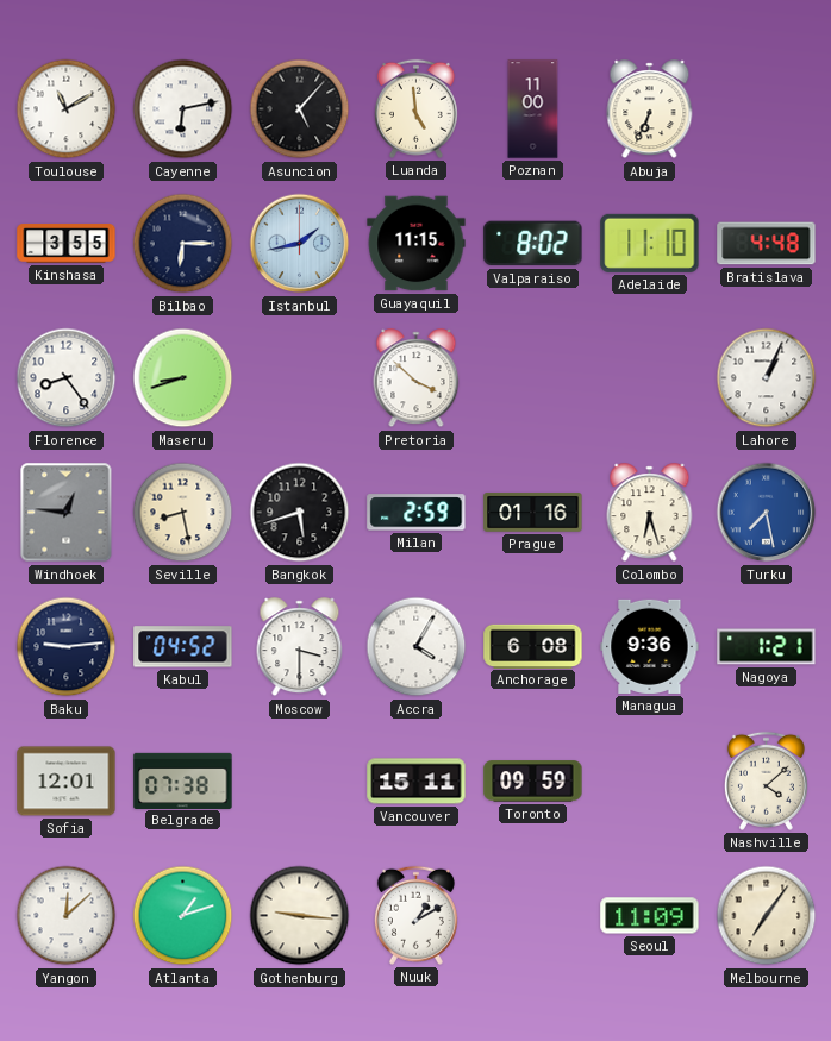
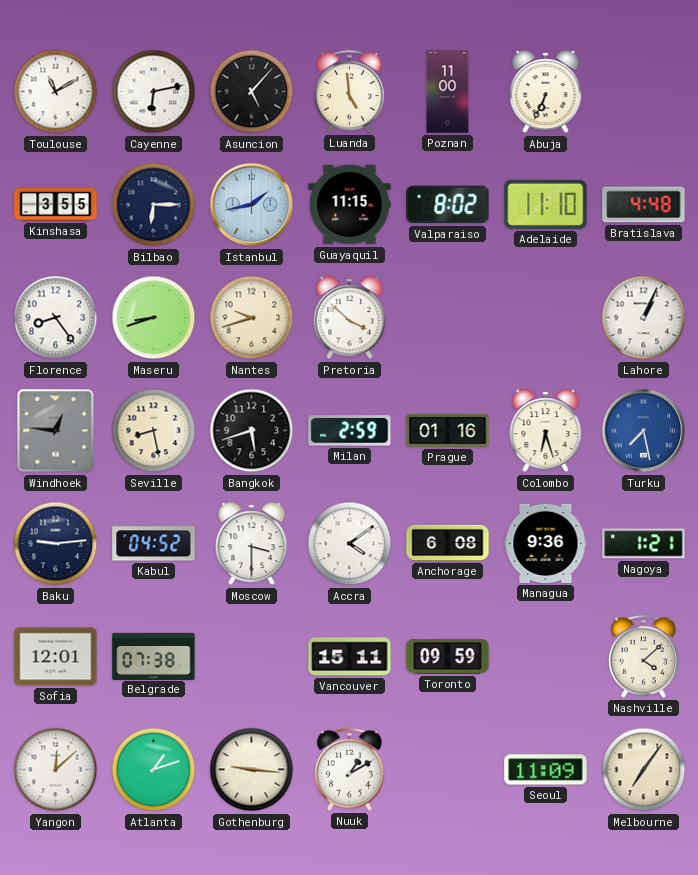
Nantes: none -> 9:42
Accra: 4:05 -> 4:09
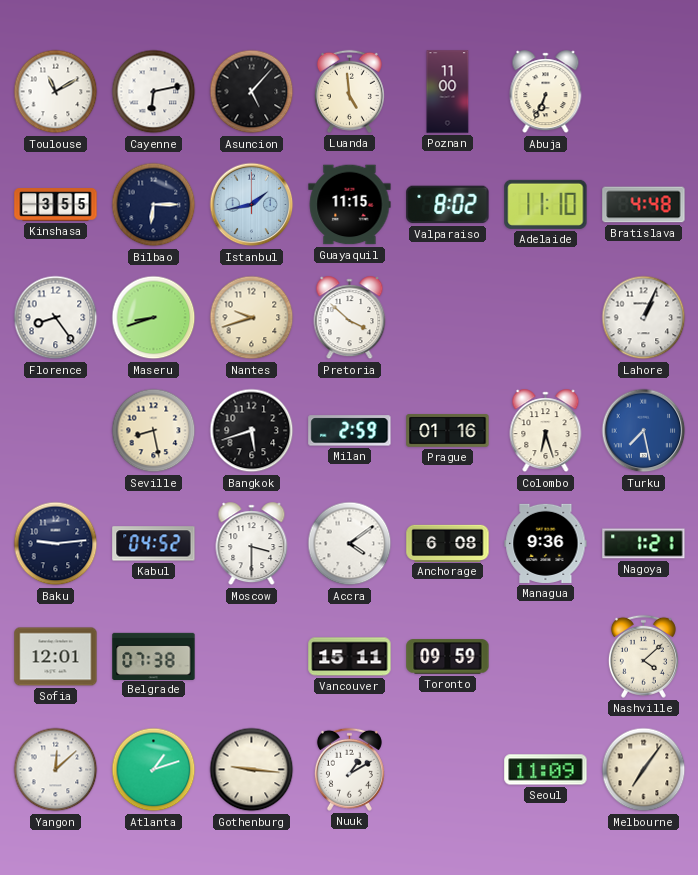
Windhoek: 12:46 -> none
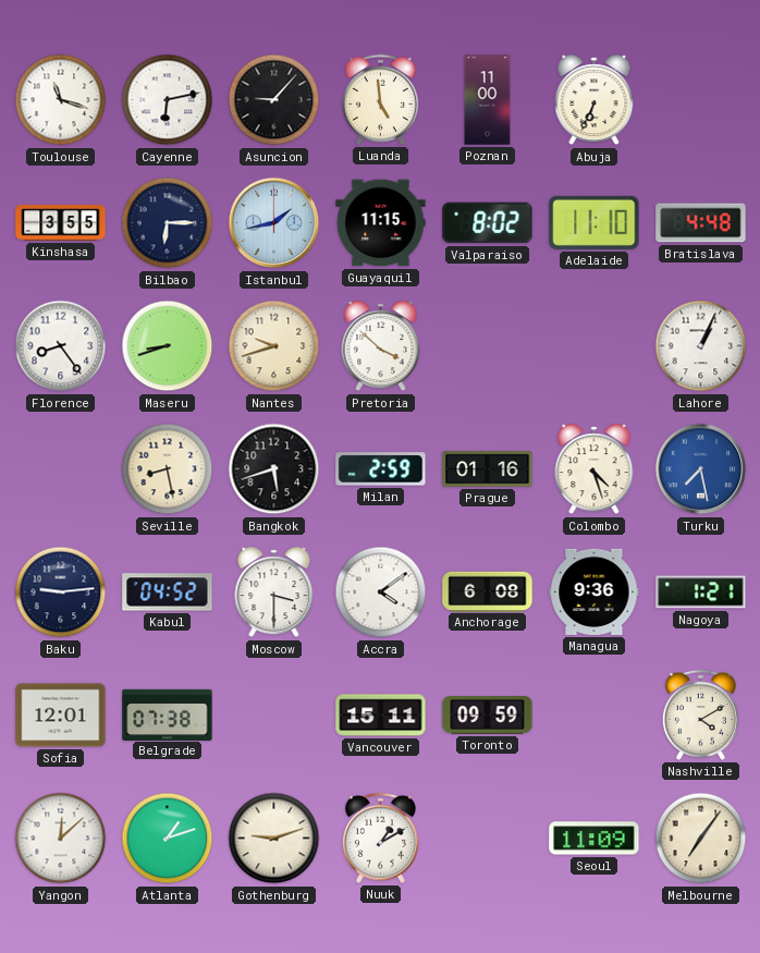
Toulouse: 11:10 -> 11:18
Asuncion: 5:07 -> 9:07
Colombo: 6:27 -> 4:27
Nashville: 4:08 -> 4:10
Gothenburg: 9:16 -> 9:12
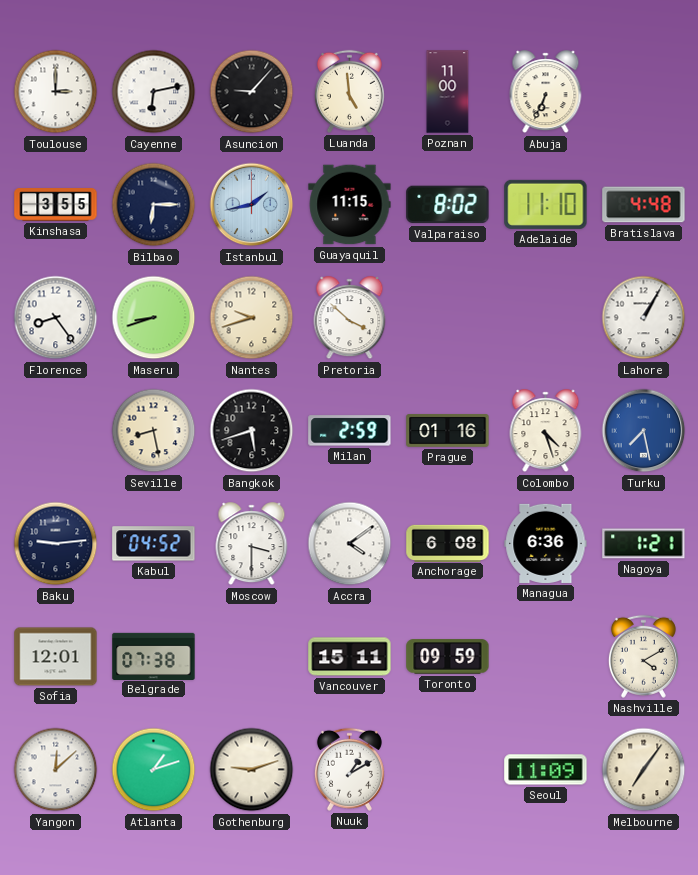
Toulouse: 11:18 -> 3:00
Lahore: 1:04 -> 1:05
Managua: 9:36 -> 6:36
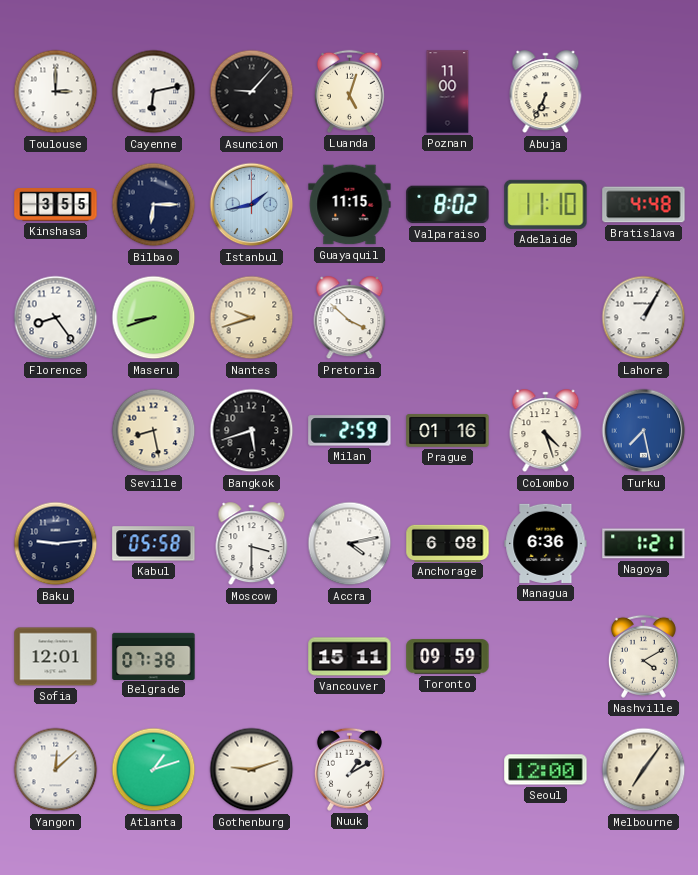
Luanda: 4:59 -> 5:03
Kabul: 04:52 -> 05:58
Accra: 4:09 -> 4:13
Seoul: 11:09 -> 12:00
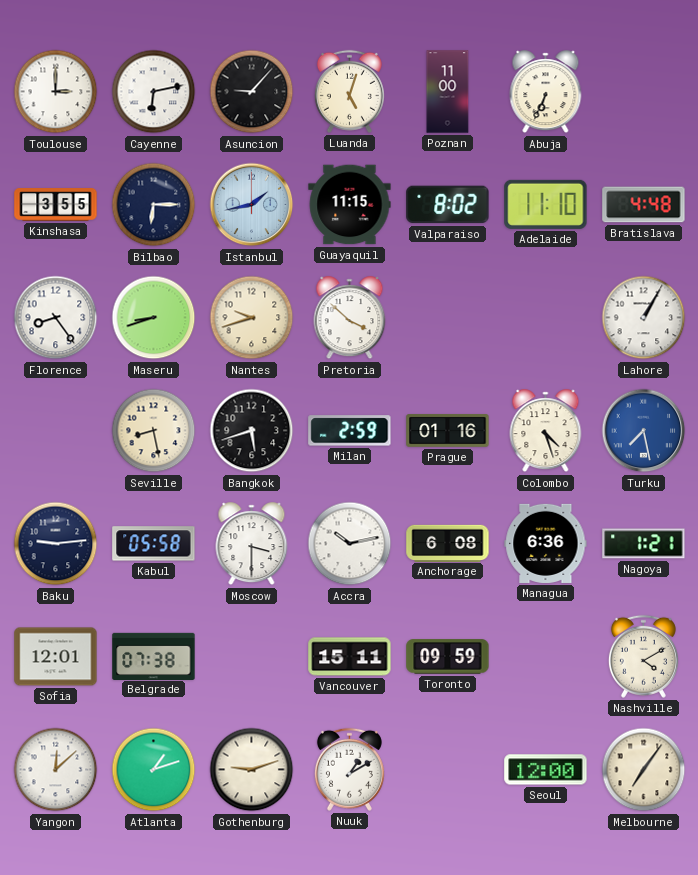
Accra: 4:13 -> 10:13
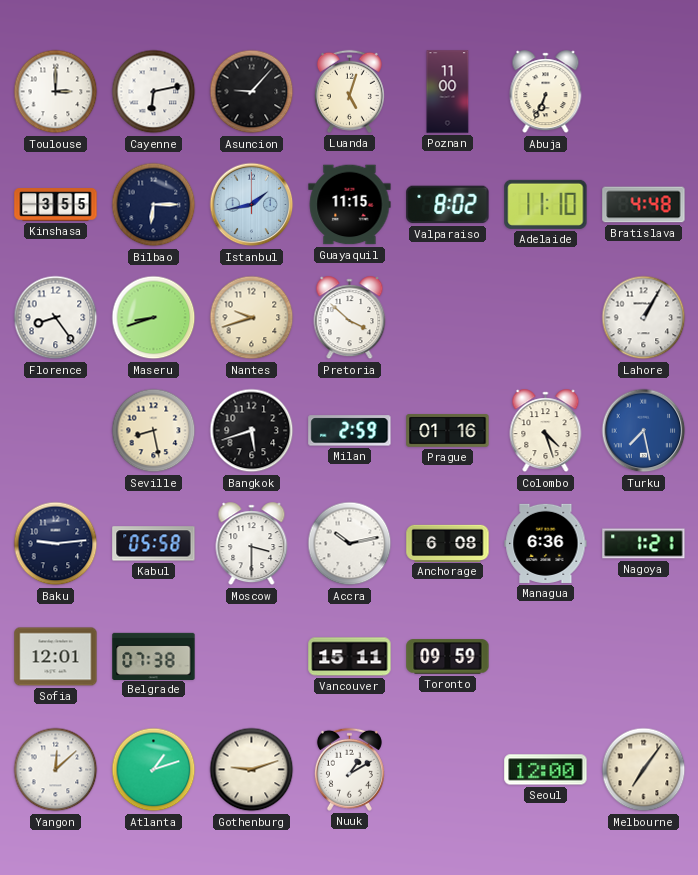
Nashville: 4:10 -> none
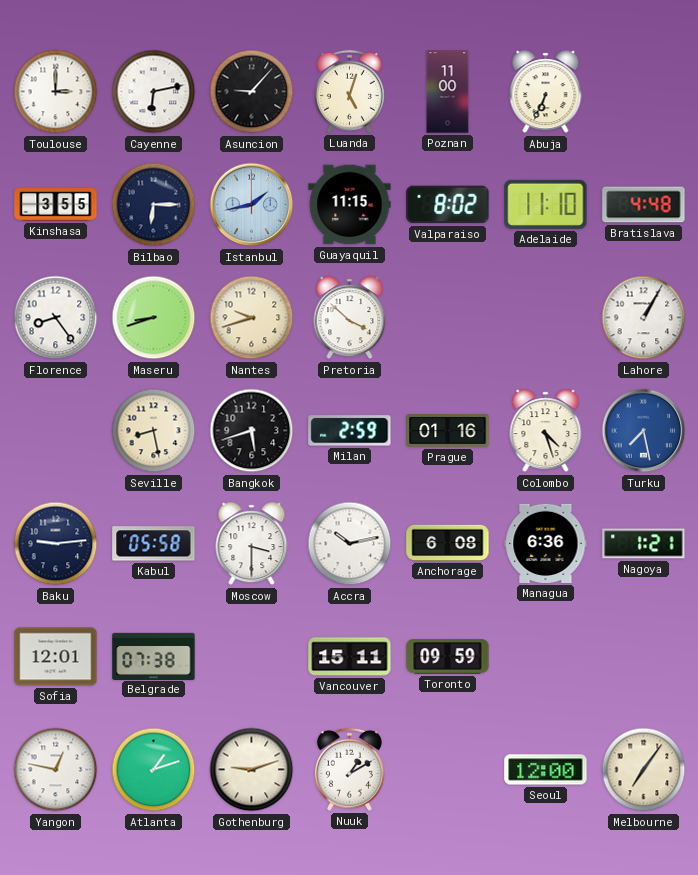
Yangon: 12:08 -> 12:47
